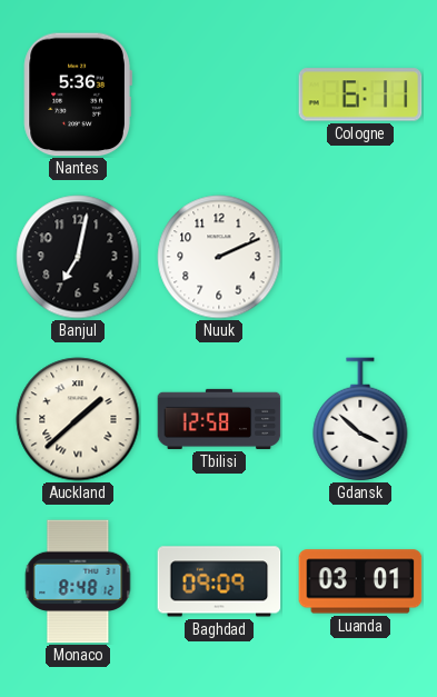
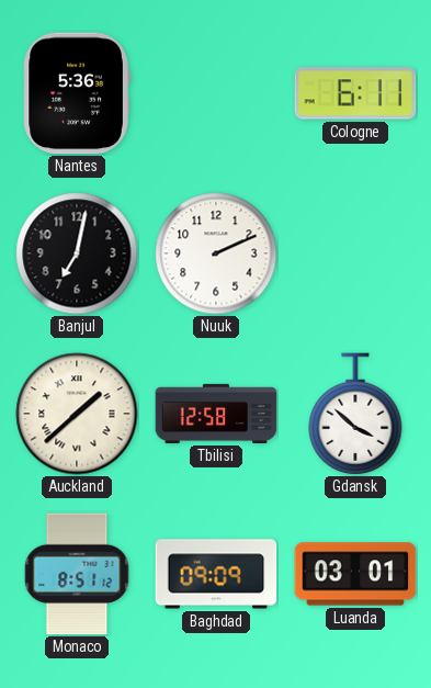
Monaco: 8:48 -> 8:51
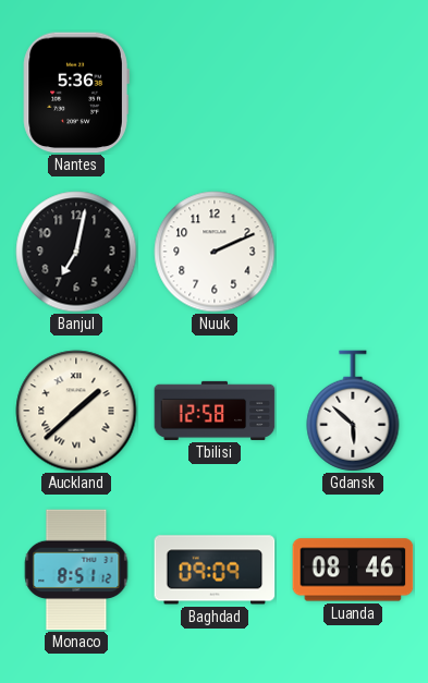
Cologne: 6:11 -> none
Gdansk: 3:52 -> 5:52
Luanda: 03:01 -> 08:46
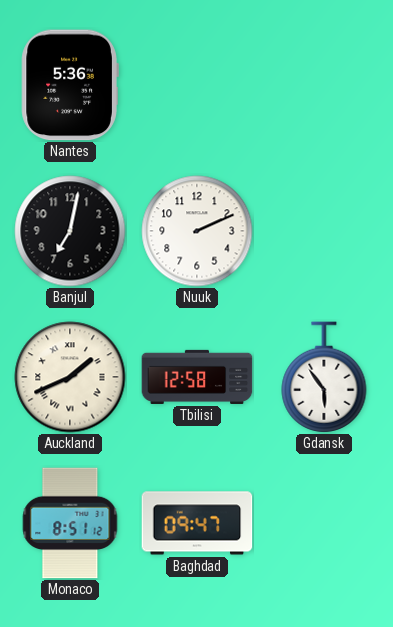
Auckland: 1:38 -> 1:41
Gdansk: 5:52 -> 5:54
Baghdad: 09:09 -> 09:47
Luanda: 08:46 -> none
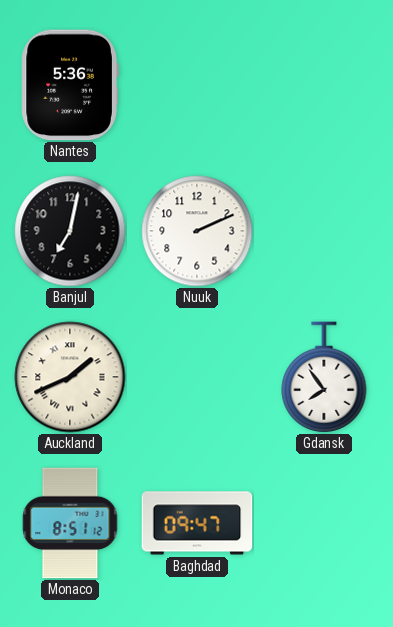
Tbilisi: 12:58 -> none
Gdansk: 5:54 -> 7:54
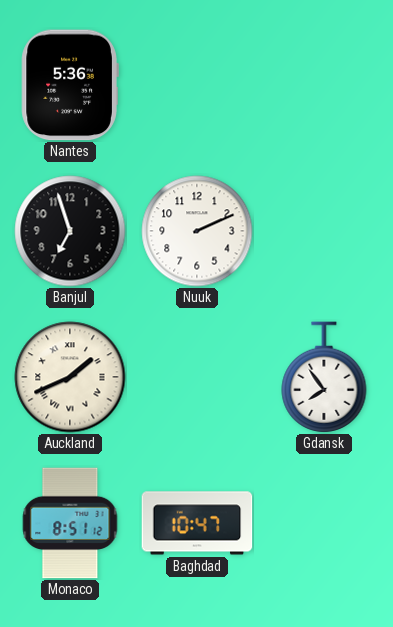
Banjul: 7:02 -> 6:57
Baghdad: 09:47 -> 10:47
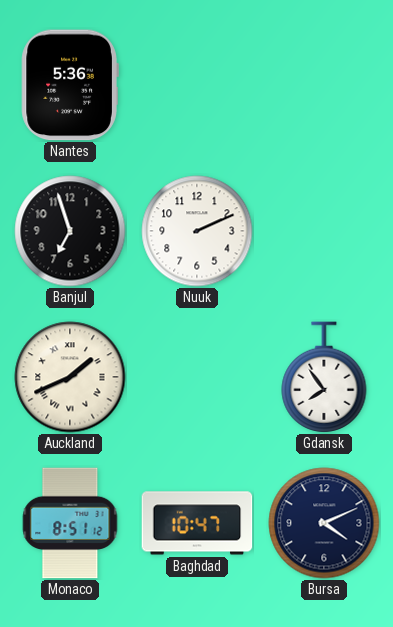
Bursa: none -> 4:11
